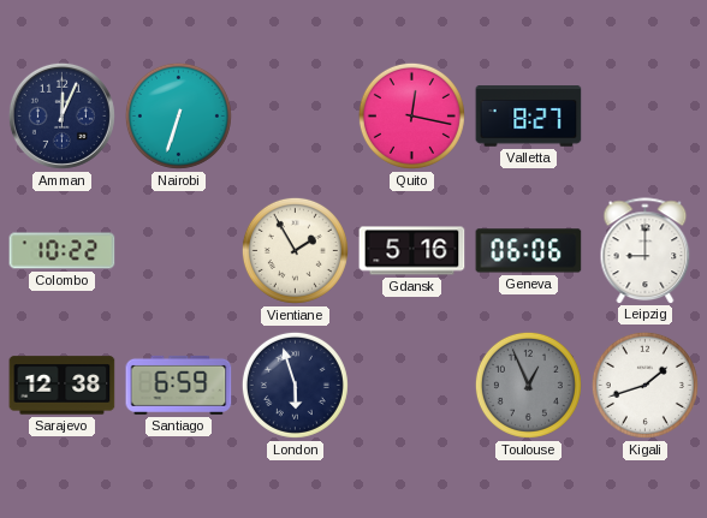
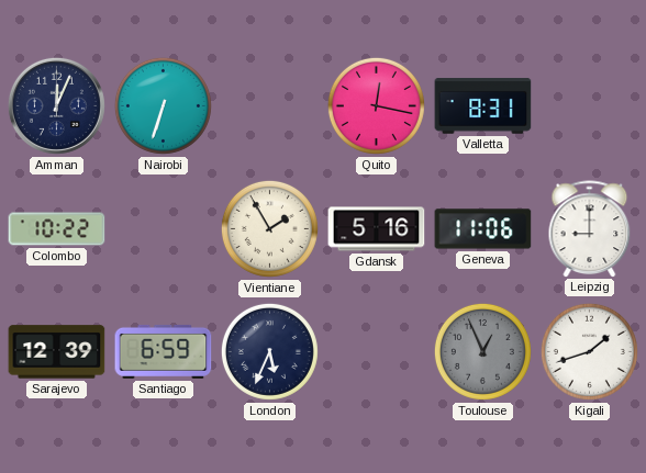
Valletta: 8:27 -> 8:31
Geneva: 06:06 -> 11:06
Sarajevo: 12:38 -> 12:39
London: 5:57 -> 5:34
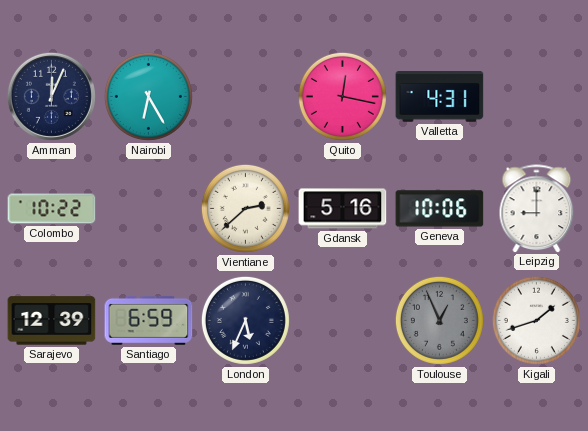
Nairobi: 6:33 -> 6:25
Valletta: 8:31 -> 4:31
Vientiane: 1:55 -> 2:38
Geneva: 11:06 -> 10:06
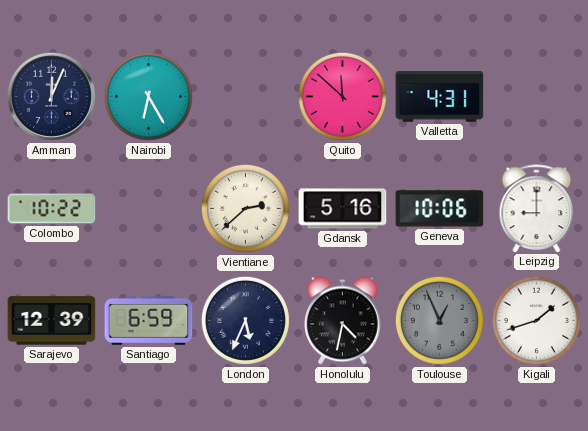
Quito: 12:17 -> 11:52
Honolulu: none -> 4:32
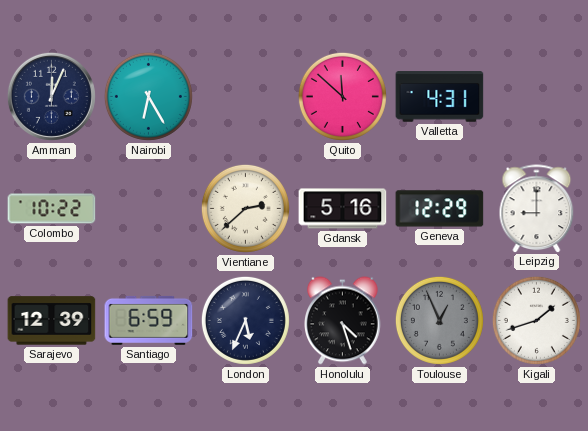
Geneva: 10:06 -> 12:29
Honolulu: 4:32 -> 4:27
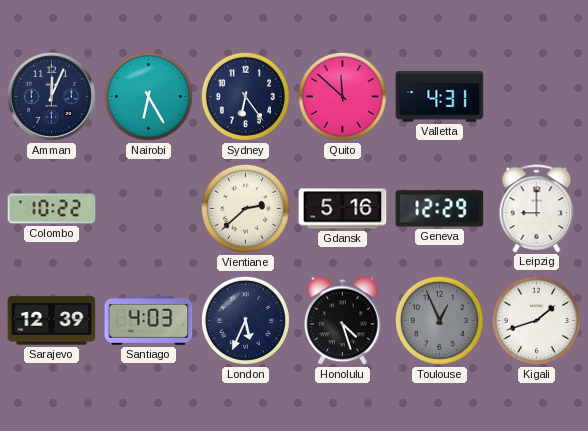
Sydney: none -> 6:24
Santiago: 6:59 -> 4:03
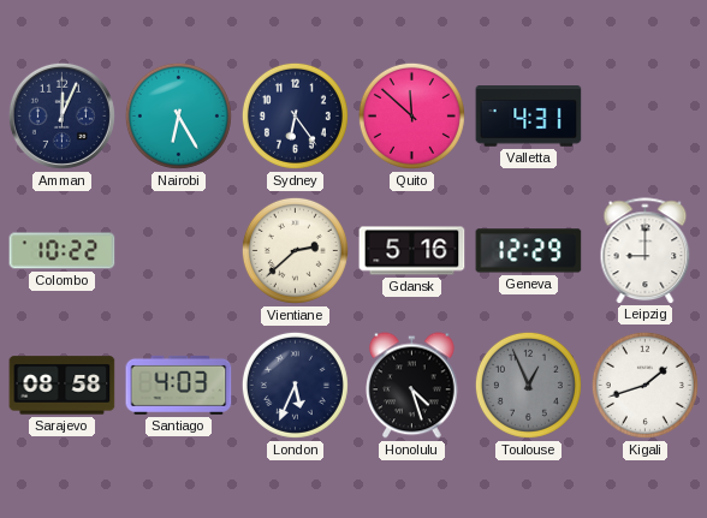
Sarajevo: 12:39 -> 08:58
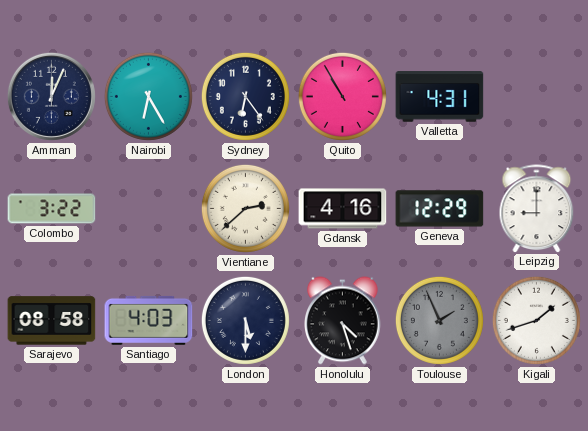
Quito: 11:52 -> 10:55
Colombo: 10:22 -> 3:22
Gdansk: 5:16 -> 4:16
London: 5:34 -> 5:30
Toulouse: 12:56 -> 1:56
